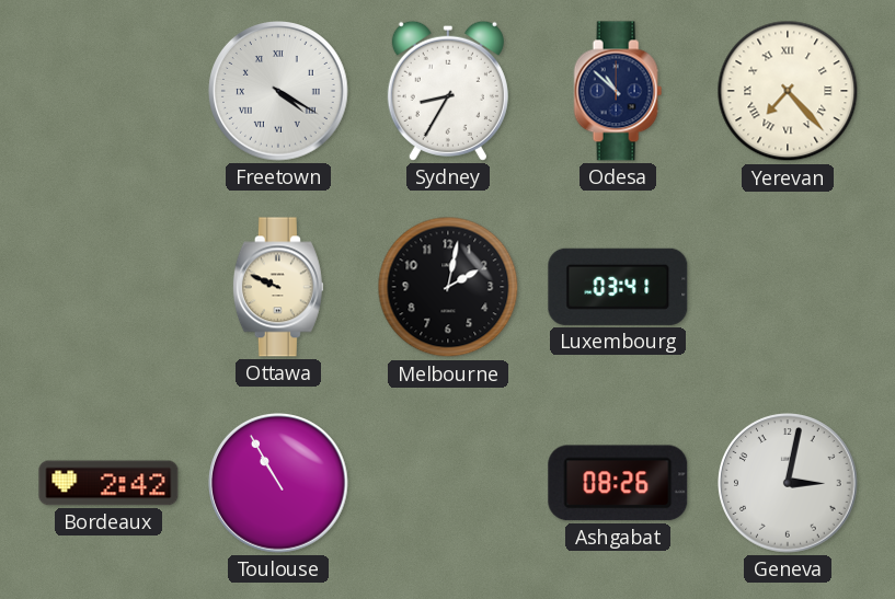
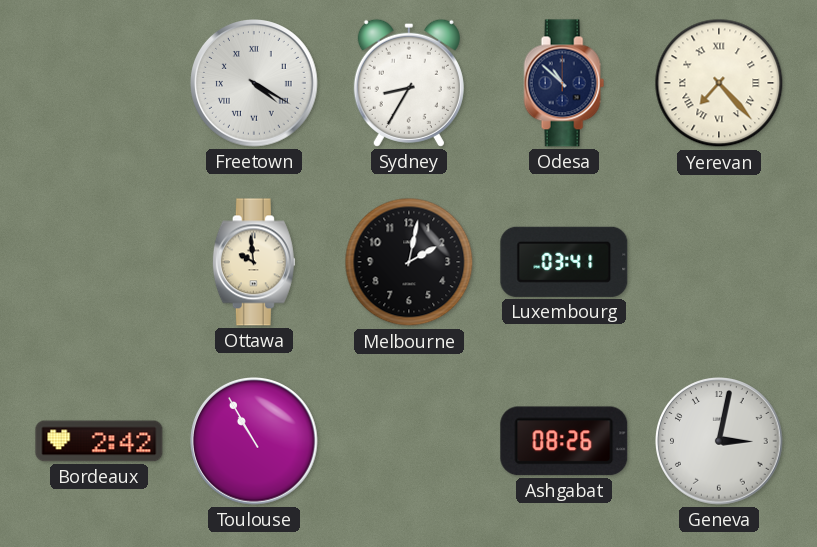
Ottawa: 9:49 -> 9:59
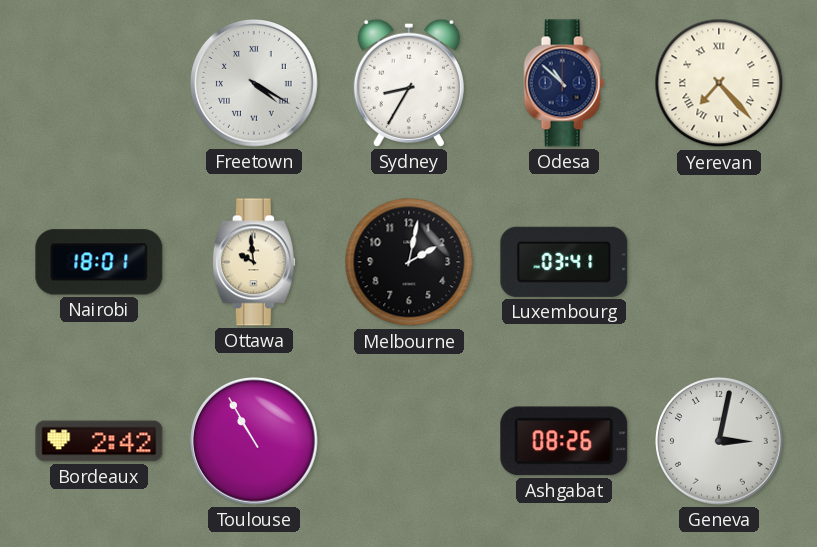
Nairobi: none -> 18:01
